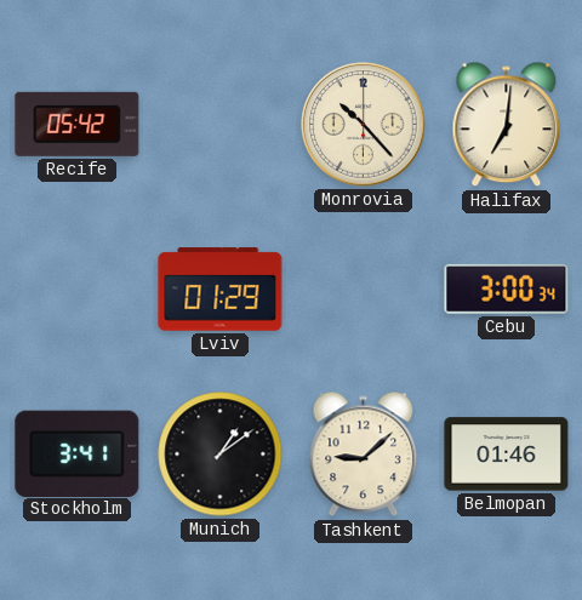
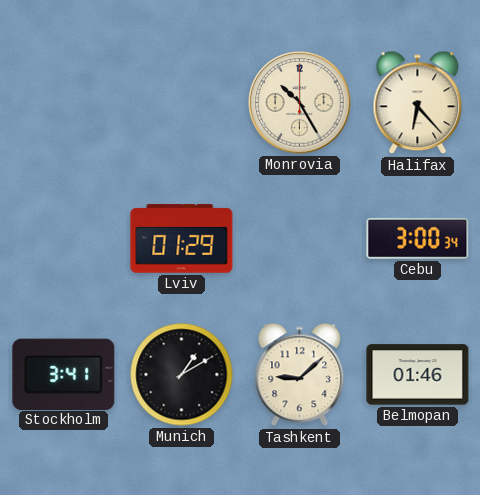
Recife: 05:42 -> none
Monrovia: 10:23 -> 10:25
Halifax: 7:01 -> 6:23
Munich: 1:09 -> 1:10
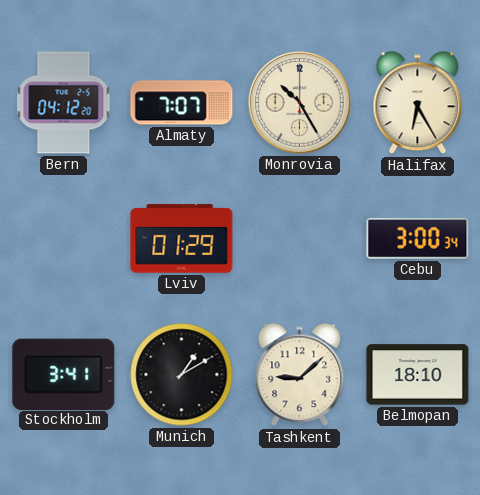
Bern: none -> 04:12
Almaty: none -> 7:07
Halifax: 6:23 -> 6:25
Belmopan: 01:46 -> 18:10
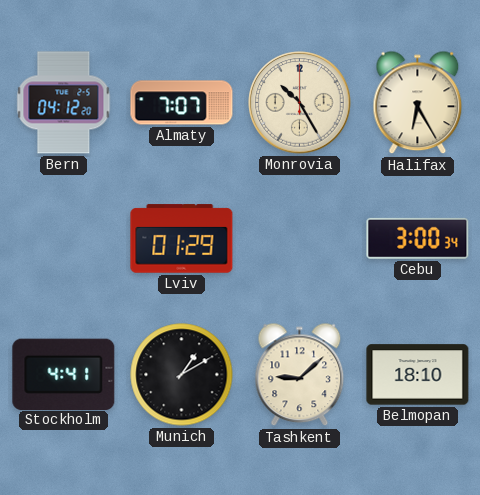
Stockholm: 3:41 -> 4:41
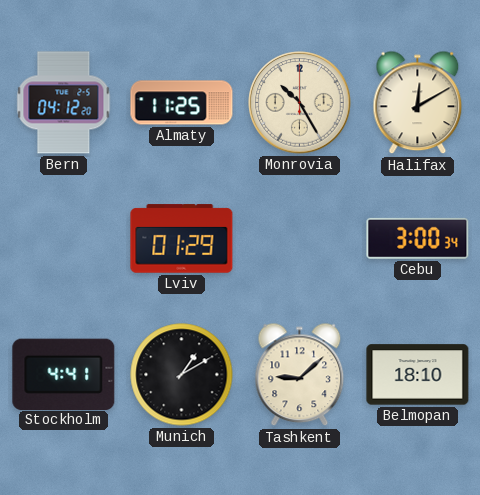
Almaty: 7:07 -> 11:25
Halifax: 6:25 -> 12:10
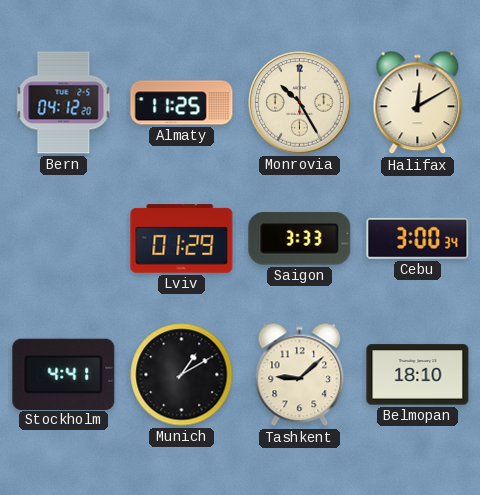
Saigon: none -> 3:33
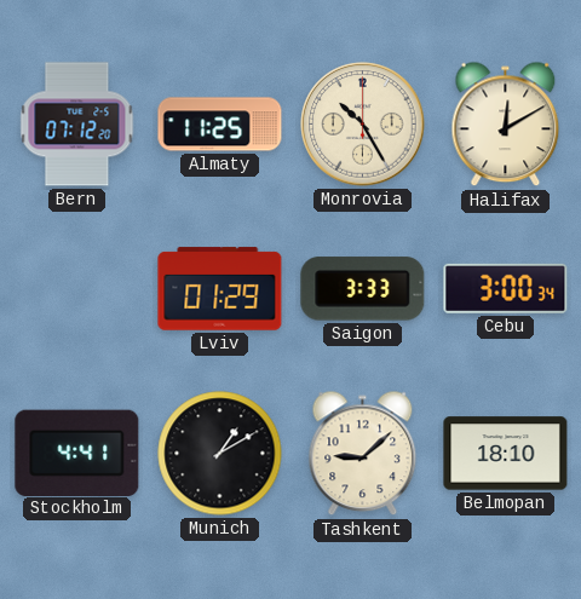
Bern: 04:12 -> 07:12
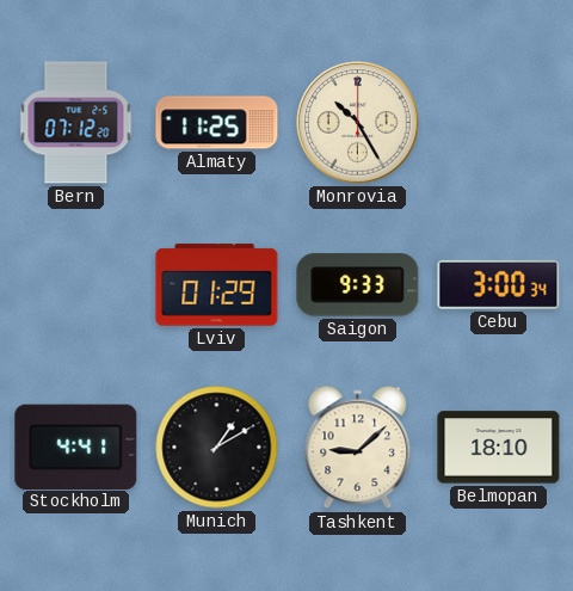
Halifax: 12:10 -> none
Saigon: 3:33 -> 9:33
